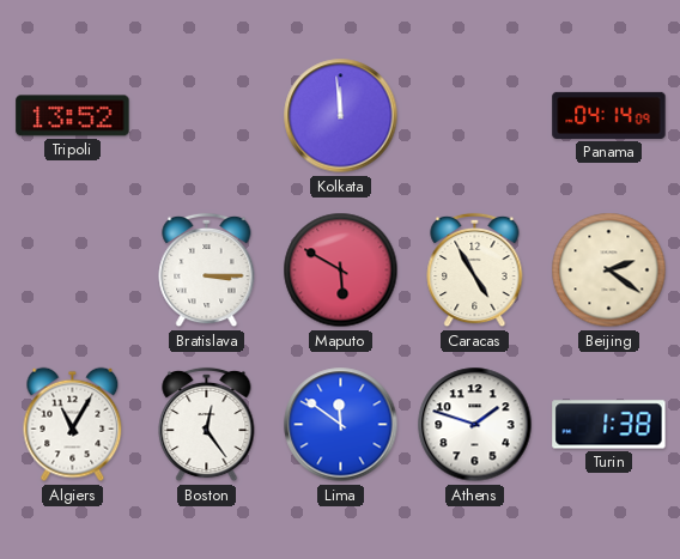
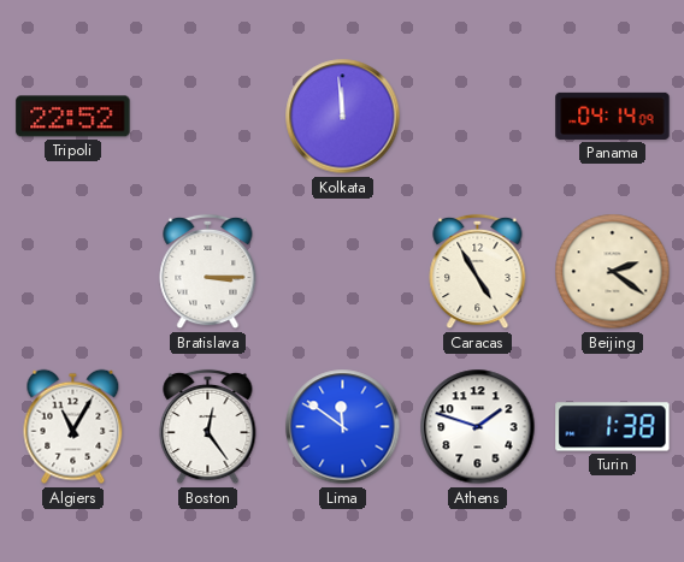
Tripoli: 13:52 -> 22:52
Maputo: 5:50 -> none
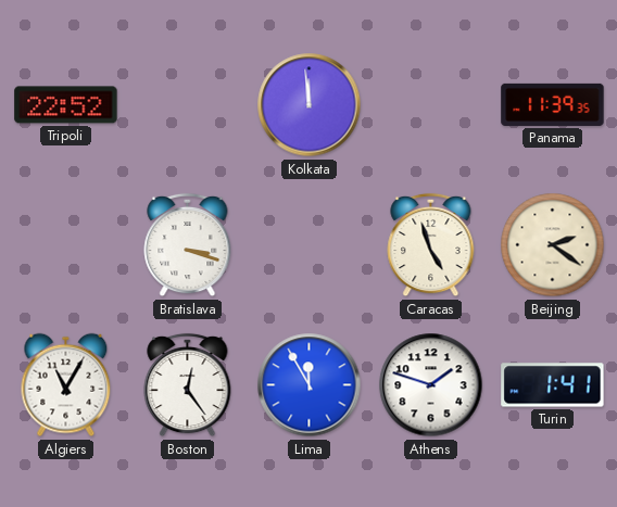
Panama: 04:14 -> 11:39
Bratislava: 3:15 -> 3:18
Caracas: 4:55 -> 4:57
Lima: 11:51 -> 11:55
Turin: 1:38 -> 1:41
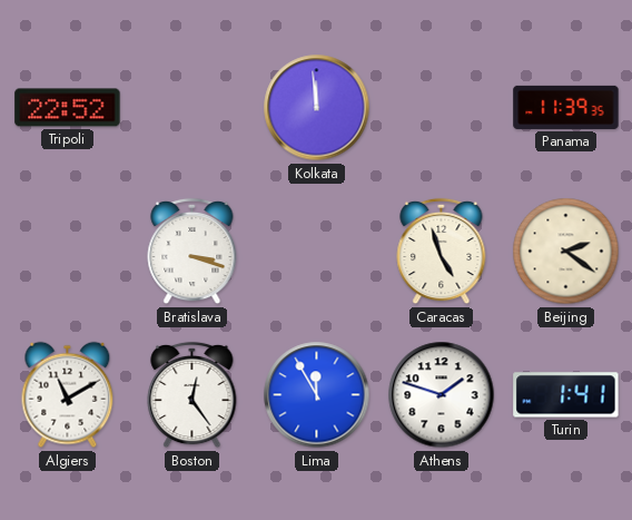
Algiers: 11:05 -> 11:10
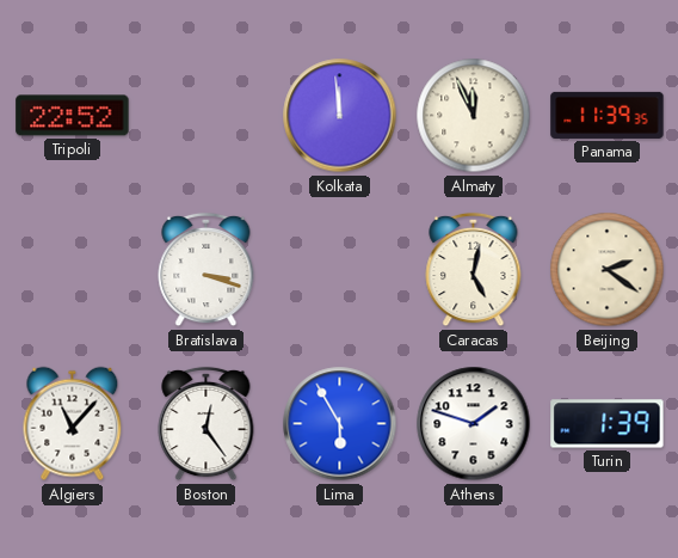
Almaty: none -> 11:56
Caracas: 4:57 -> 5:02
Algiers: 11:10 -> 11:07
Lima: 11:55 -> 5:55
Turin: 1:41 -> 1:39
